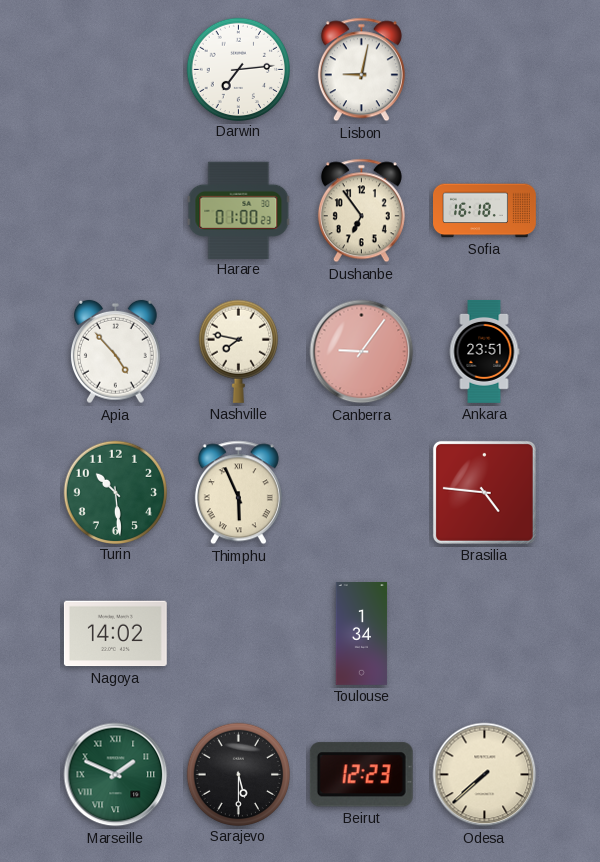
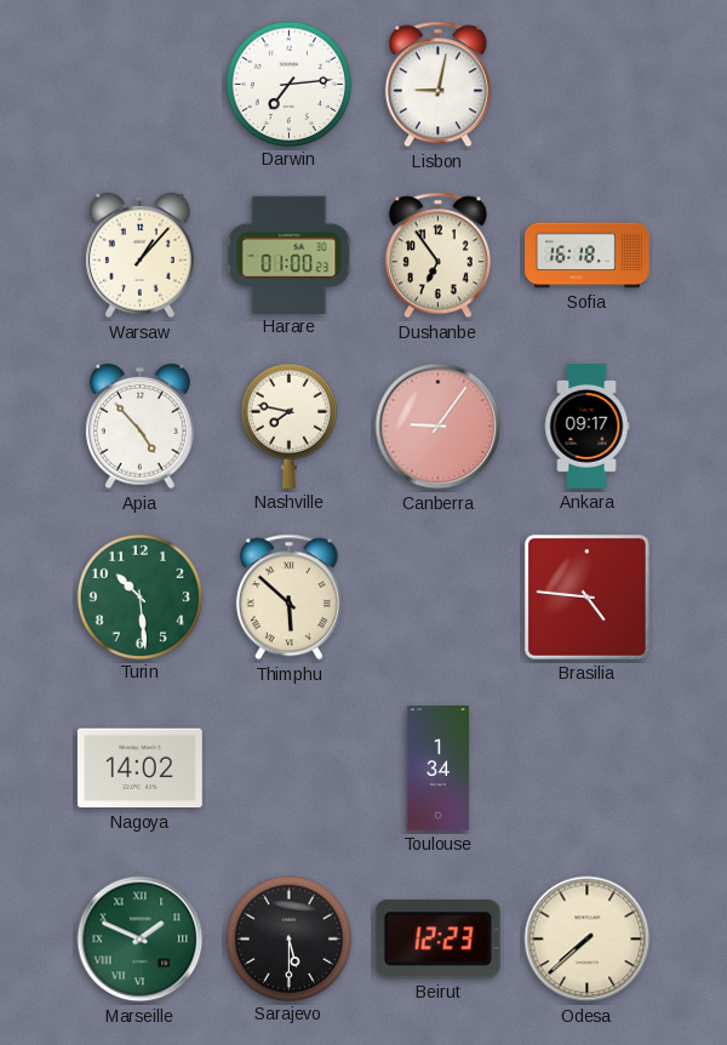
Warsaw: none -> 1:07
Ankara: 23:51 -> 09:17
Thimphu: 5:56 -> 5:52
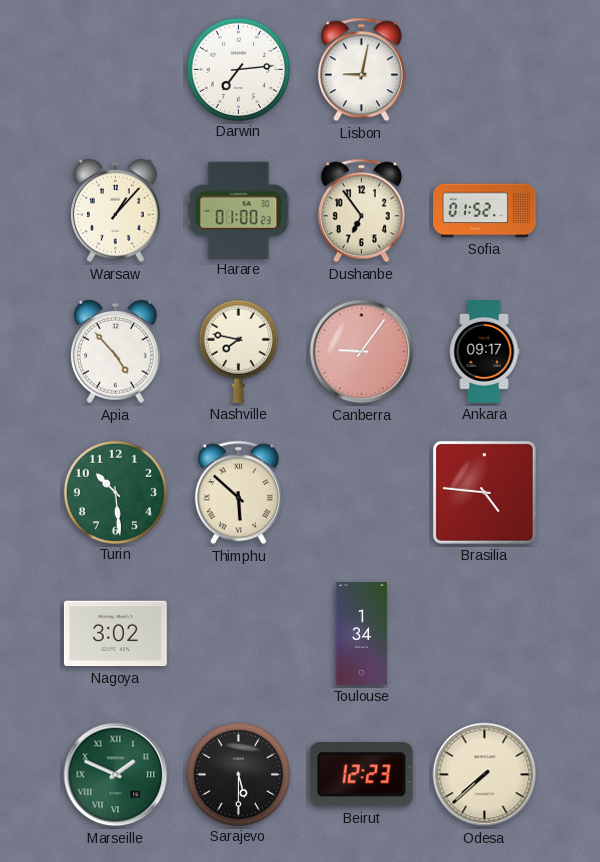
Sofia: 16:18 -> 01:52
Nagoya: 14:02 -> 3:02
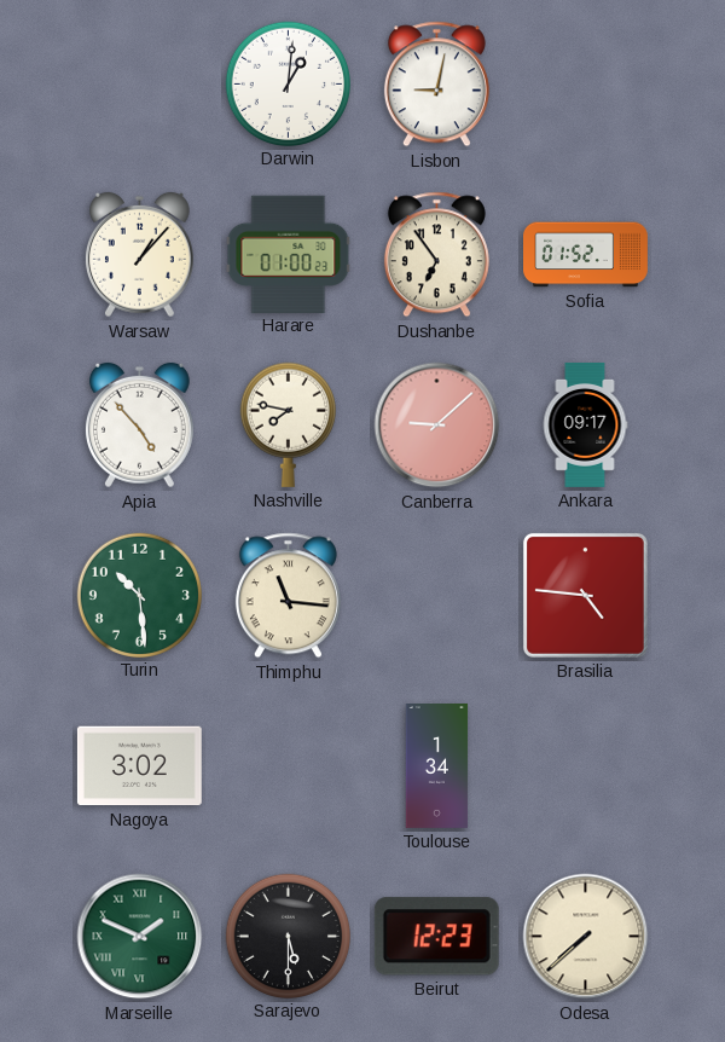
Darwin: 7:14 -> 1:01
Canberra: 9:06 -> 9:08
Thimphu: 5:52 -> 11:16
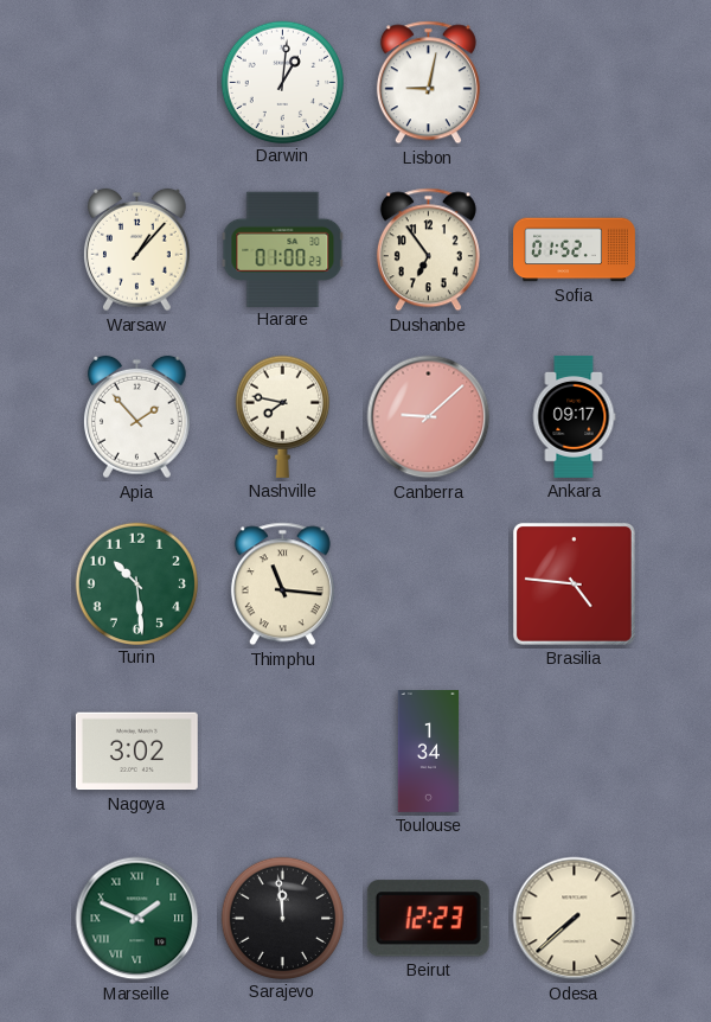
Apia: 4:53 -> 1:53
Sarajevo: 5:30 -> 11:59
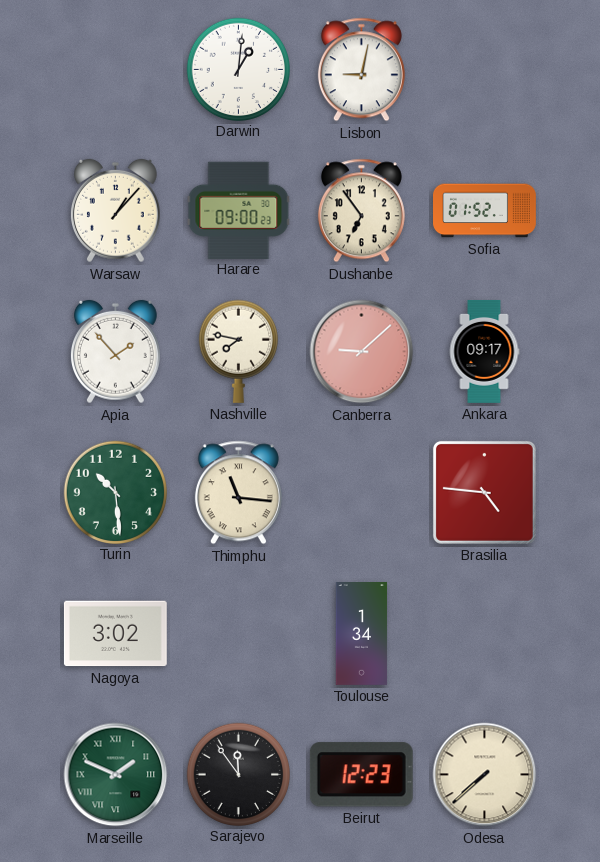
Harare: 01:00 -> 09:00
Sarajevo: 11:59 -> 11:54
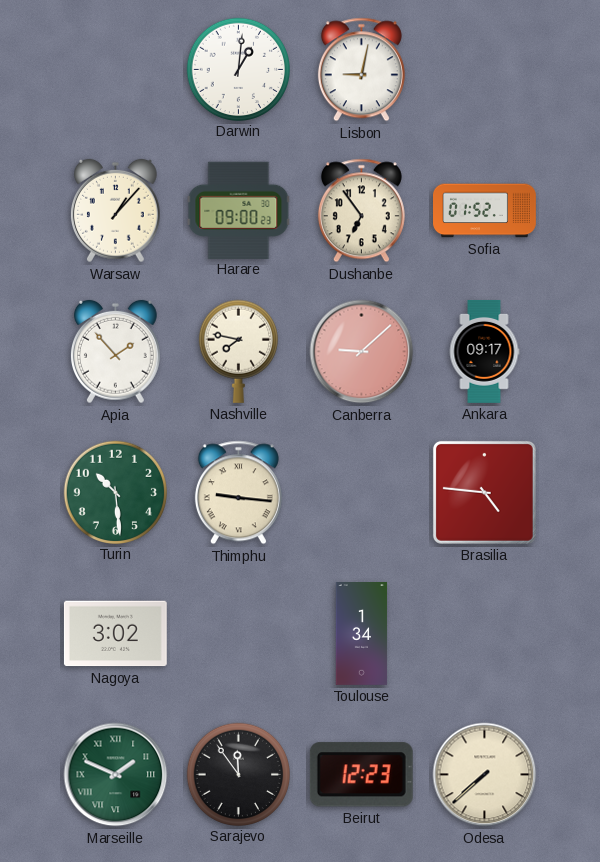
Thimphu: 11:16 -> 9:16
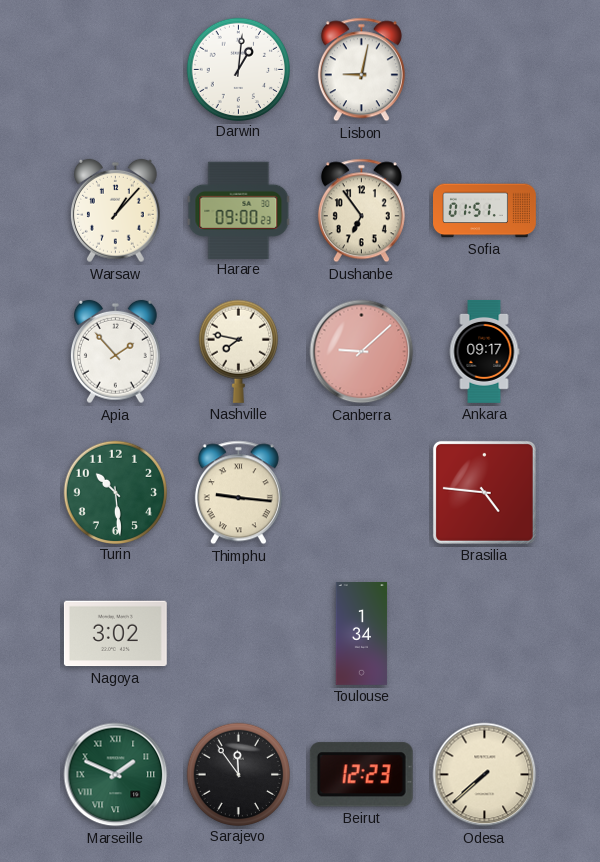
Sofia: 01:52 -> 01:51
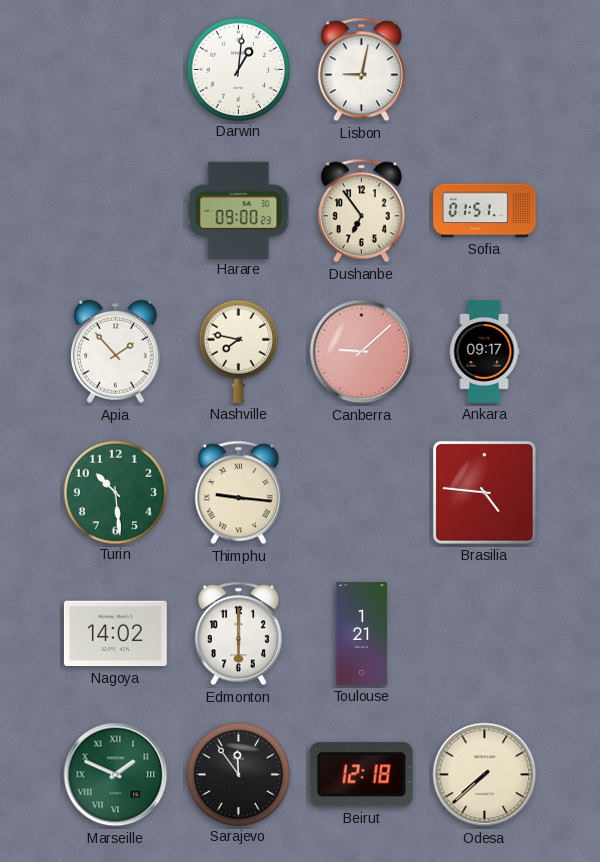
Warsaw: 1:07 -> none
Nagoya: 3:02 -> 14:02
Edmonton: none -> 6:00
Toulouse: 1:34 -> 1:21
Beirut: 12:23 -> 12:18
